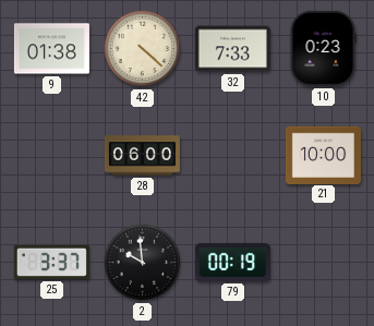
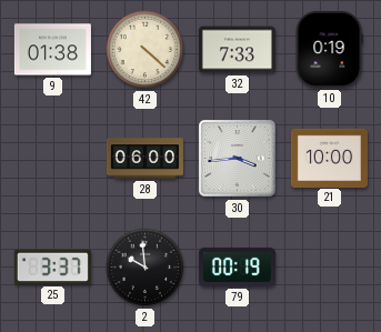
10: 0:23 -> 0:19
30: none -> 3:44
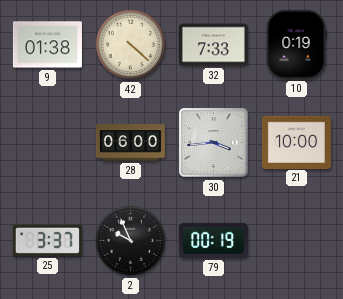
2: 9:59 -> 9:56
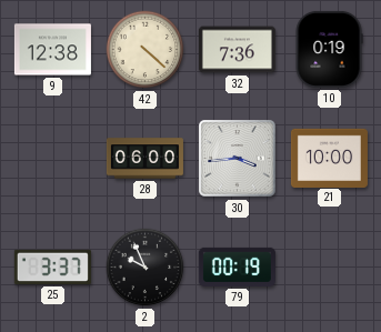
9: 01:38 -> 12:38
32: 7:33 -> 7:36
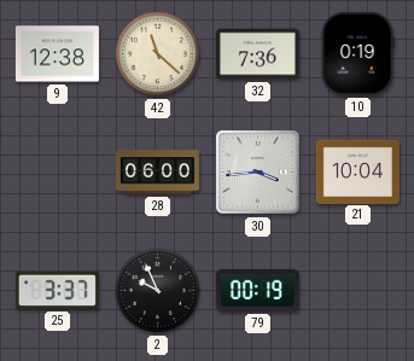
42: 4:22 -> 11:22
21: 10:00 -> 10:04
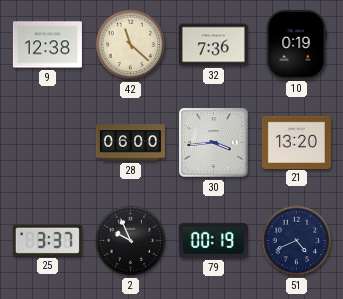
21: 10:04 -> 13:20
51: none -> 4:41
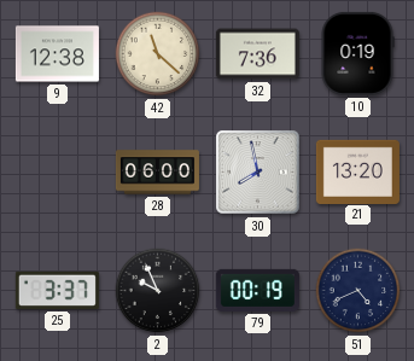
30: 3:44 -> 7:58
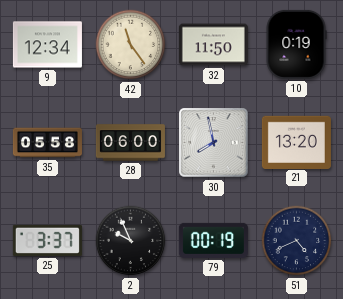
9: 12:38 -> 12:34
42: 11:22 -> 11:24
32: 7:36 -> 11:50
35: none -> 05:58
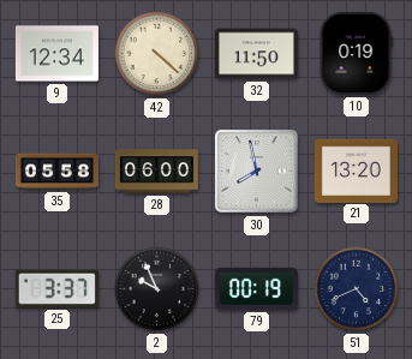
42: 11:24 -> 4:22
